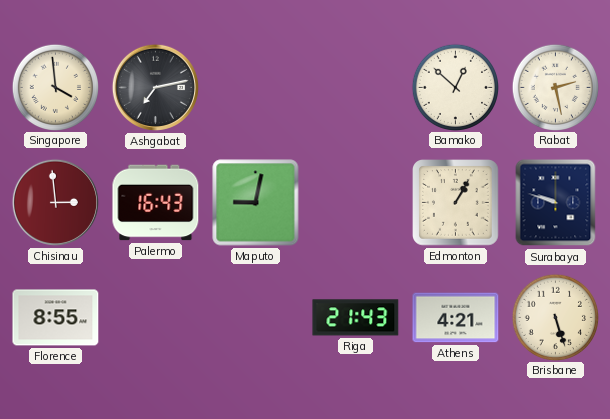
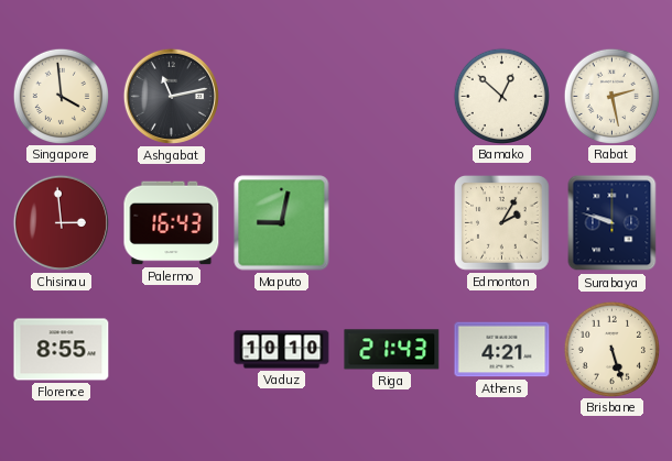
Ashgabat: 7:13 -> 11:13
Edmonton: 1:05 -> 2:05
Vaduz: none -> 10:10
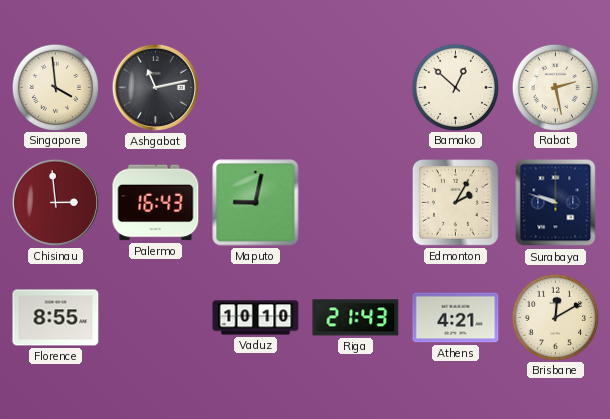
Brisbane: 5:27 -> 12:10
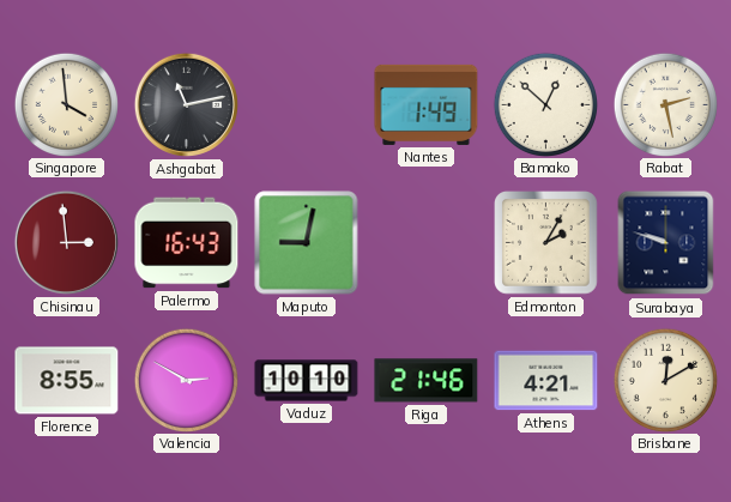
Nantes: none -> 1:49
Valencia: none -> 2:50
Riga: 21:43 -> 21:46
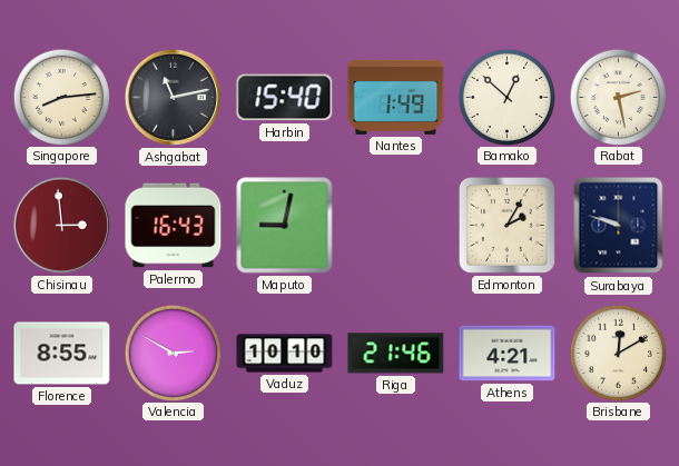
Singapore: 3:59 -> 8:14
Harbin: none -> 15:40
